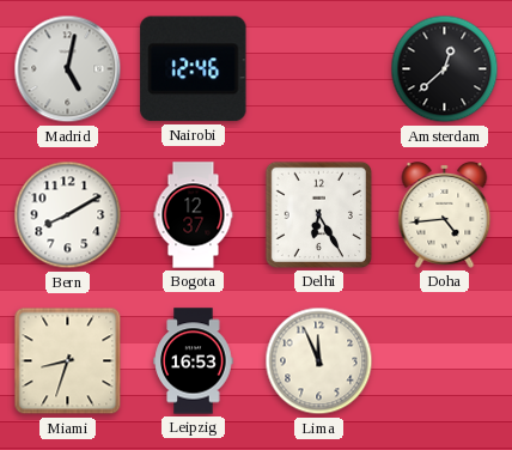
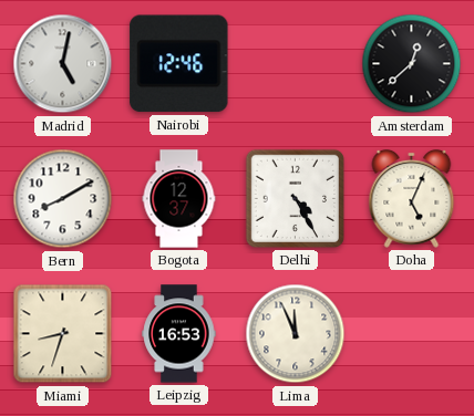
Delhi: 6:25 -> 4:25
Doha: 4:44 -> 5:04
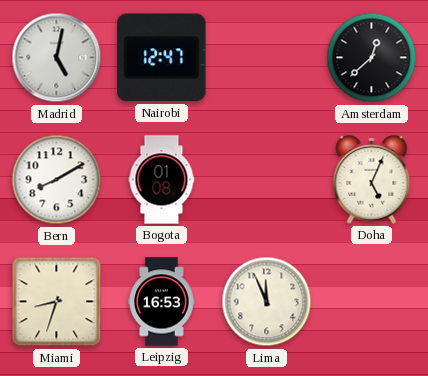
Nairobi: 12:46 -> 12:47
Bogota: 12:37 -> 01:08
Delhi: 4:25 -> none
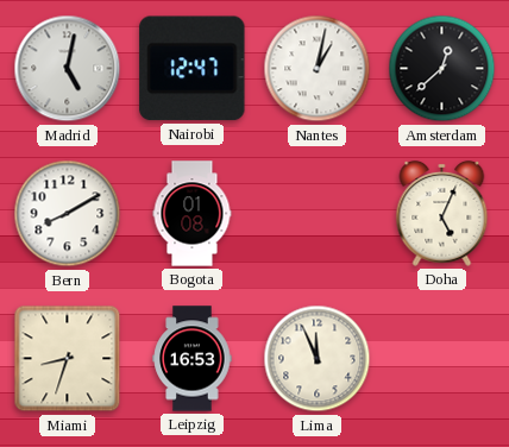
Nantes: none -> 1:02
